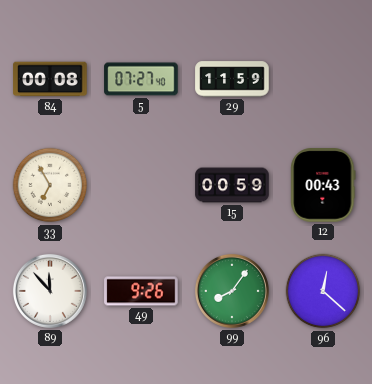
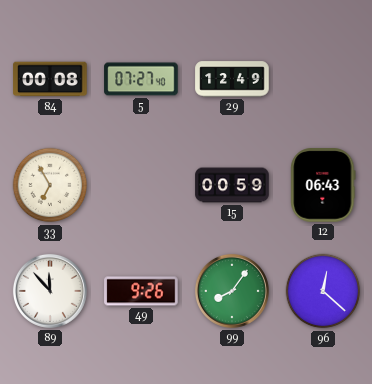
29: 11:59 -> 12:49
12: 00:43 -> 06:43
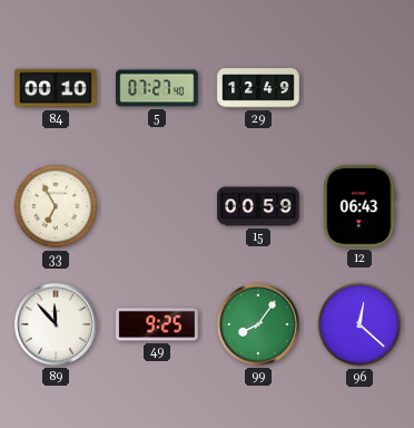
84: 00:08 -> 00:10
49: 9:26 -> 9:25
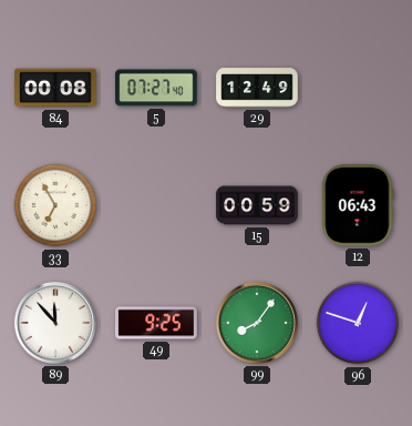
84: 00:10 -> 00:08
96: 12:22 -> 12:48
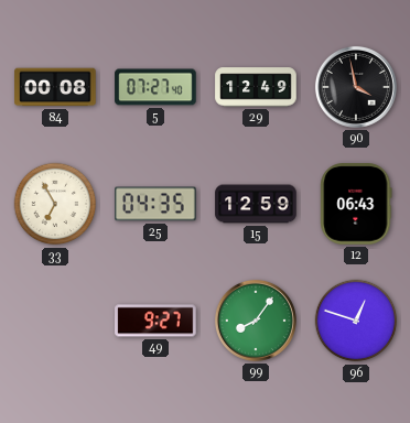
90: none -> 3:58
25: none -> 04:35
15: 00:59 -> 12:59
89: 11:53 -> none
49: 9:25 -> 9:27
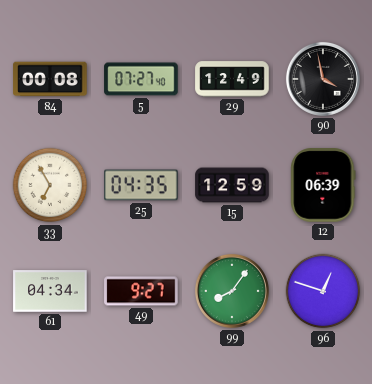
12: 06:43 -> 06:39
61: none -> 04:34
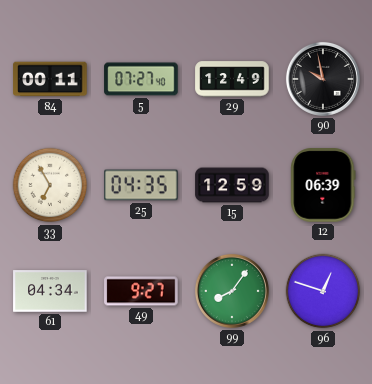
84: 00:08 -> 00:11
90: 3:58 -> 9:58
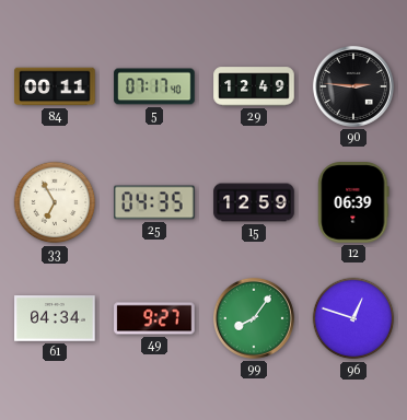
5: 07:27 -> 07:17
90: 9:58 -> 2:46
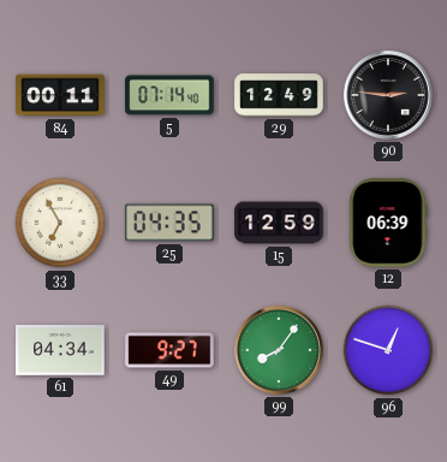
5: 07:17 -> 07:14
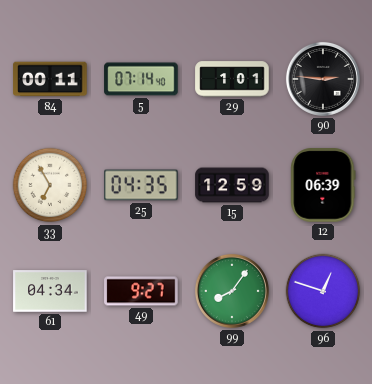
29: 12:49 -> 1:01
